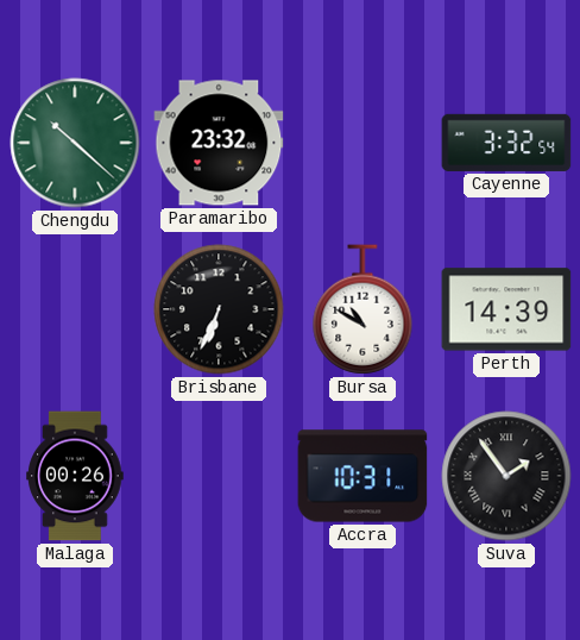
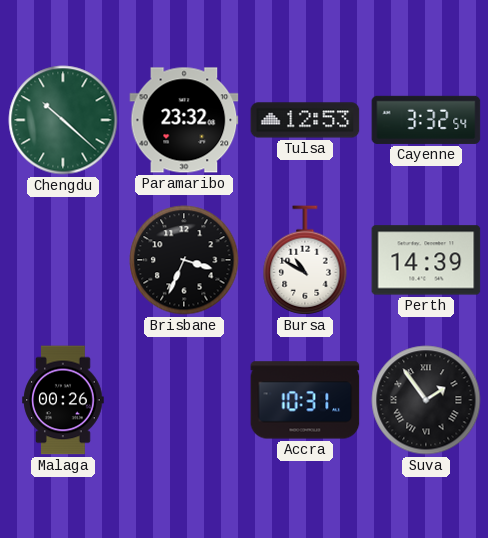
Tulsa: none -> 12:53
Brisbane: 6:34 -> 3:34
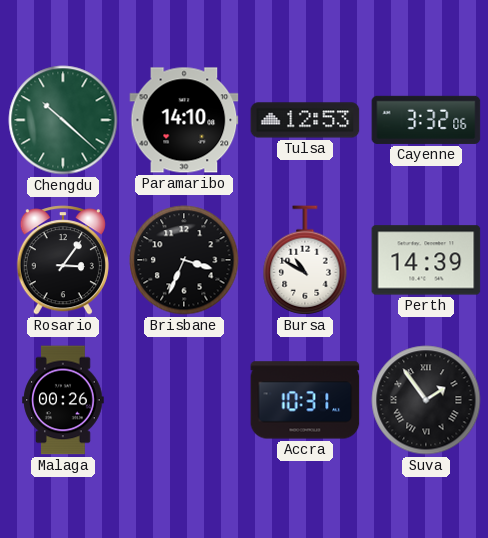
Paramaribo: 23:32 -> 14:10
Cayenne: 3:32:54 -> 3:32:06
Rosario: none -> 3:06
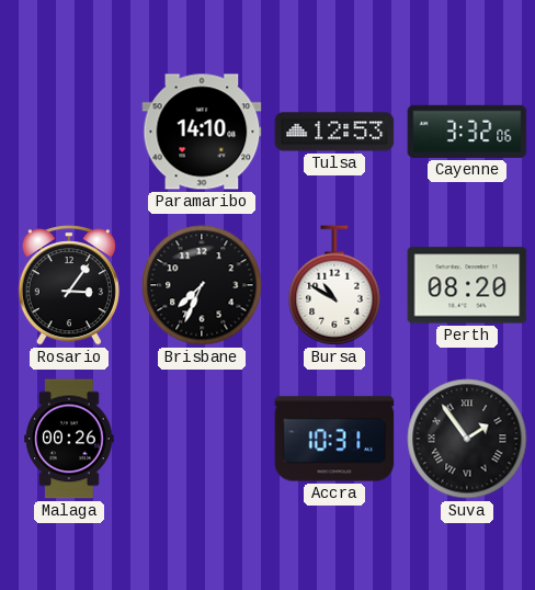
Chengdu: 10:22 -> none
Brisbane: 3:34 -> 7:34
Perth: 14:39 -> 08:20
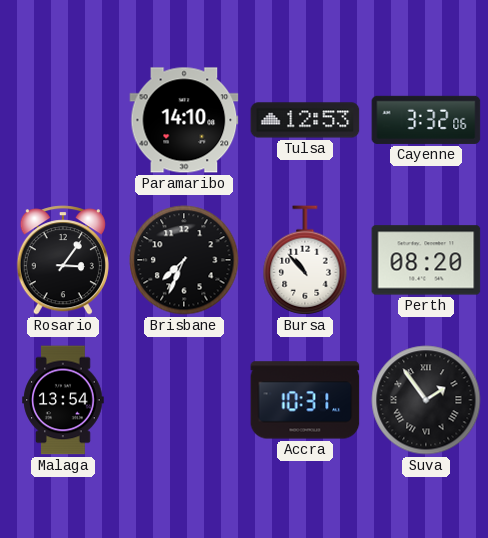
Bursa: 10:50 -> 10:53
Malaga: 00:26 -> 13:54
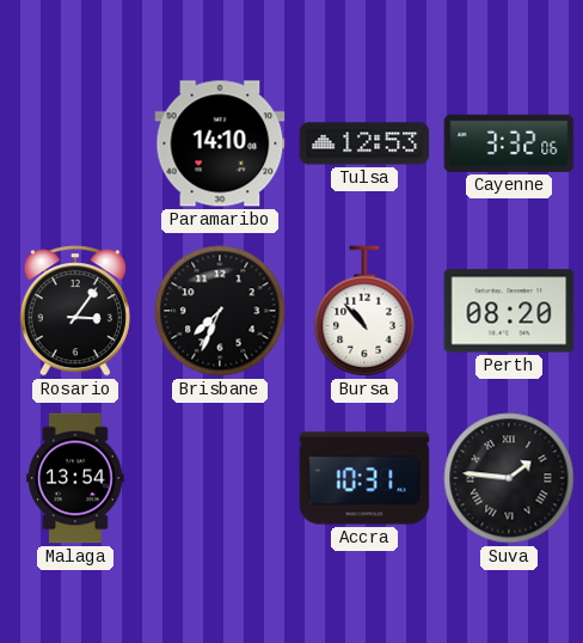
Suva: 1:54 -> 1:46
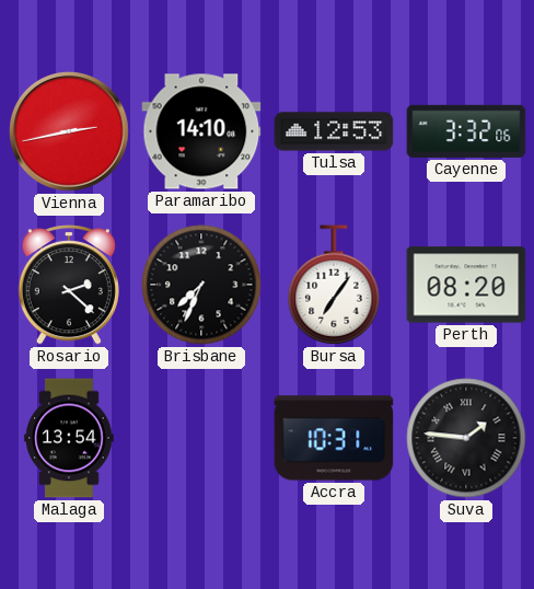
Vienna: none -> 2:43
Rosario: 3:06 -> 2:22
Bursa: 10:53 -> 7:06
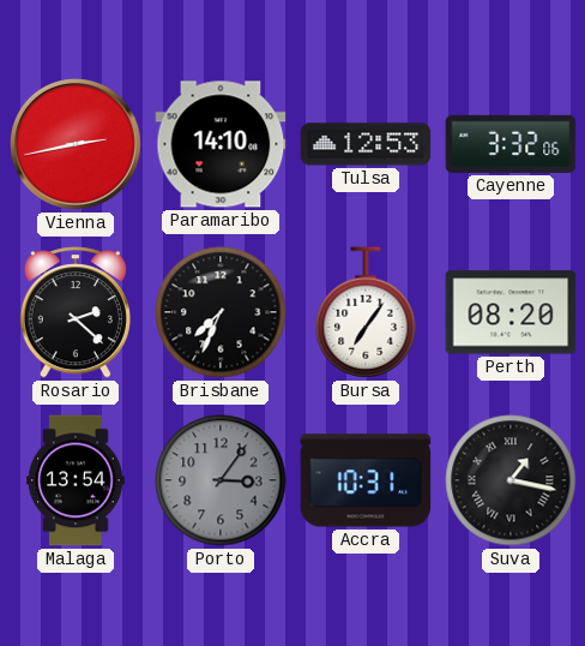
Porto: none -> 3:06
Suva: 1:46 -> 1:17
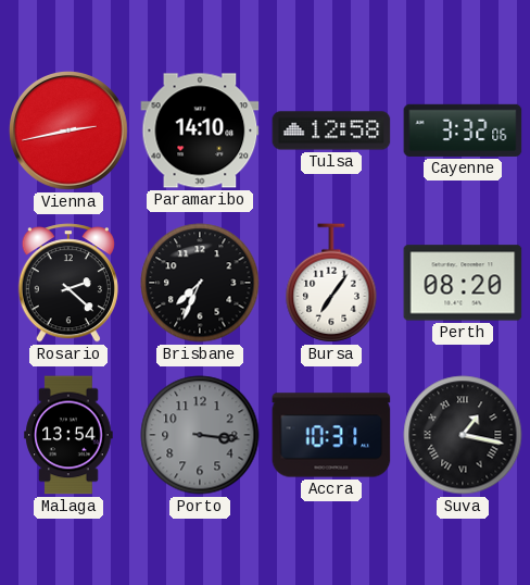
Tulsa: 12:53 -> 12:58
Porto: 3:06 -> 3:16
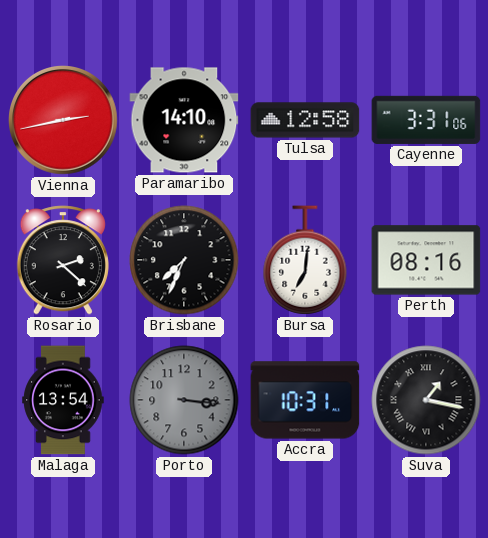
Cayenne: 3:32 -> 3:31
Bursa: 7:06 -> 7:01
Perth: 08:20 -> 08:16
